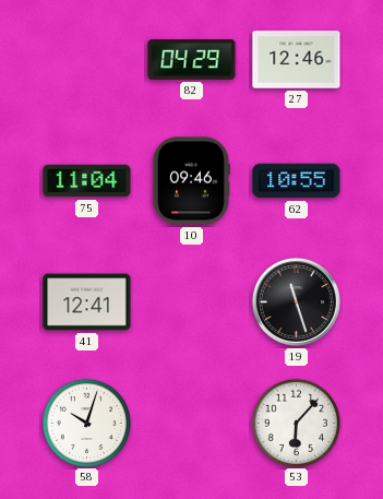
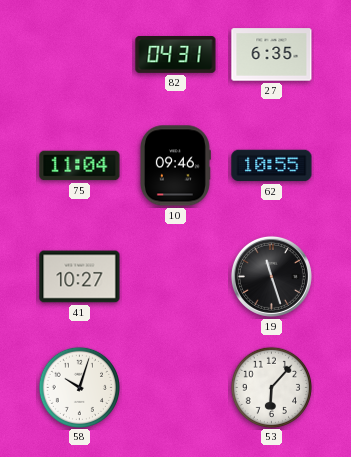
82: 04:29 -> 04:31
27: 12:46 -> 6:35
41: 12:41 -> 10:27
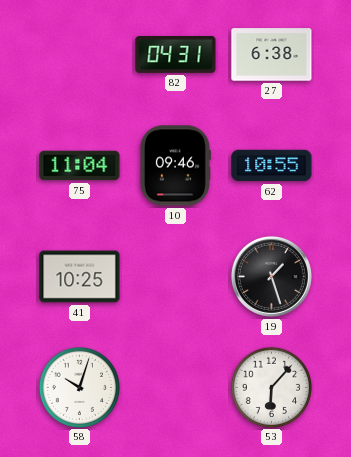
27: 6:35 -> 6:38
41: 10:27 -> 10:25
19: 11:27 -> 1:27
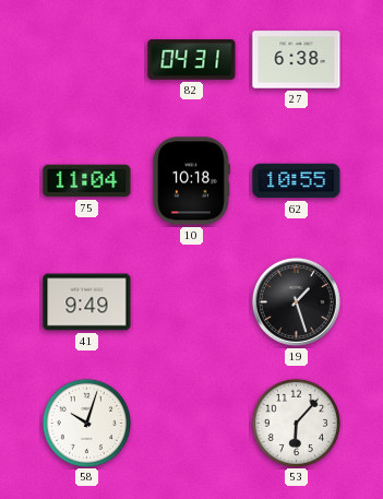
10: 09:46 -> 10:18
41: 10:25 -> 9:49
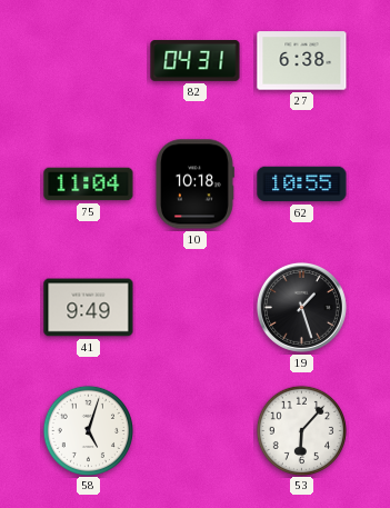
58: 10:03 -> 5:03
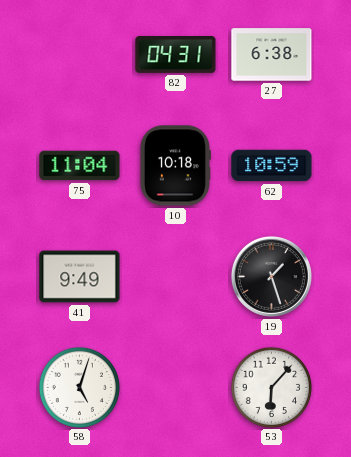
62: 10:55 -> 10:59
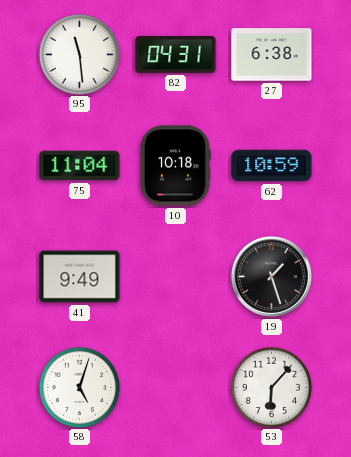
95: none -> 11:29
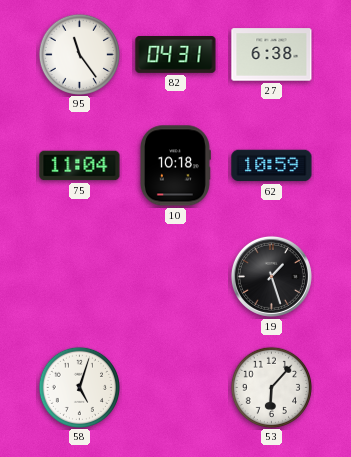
95: 11:29 -> 11:24
41: 9:49 -> none
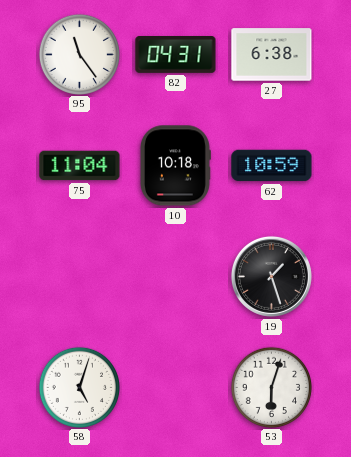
53: 6:07 -> 6:03
